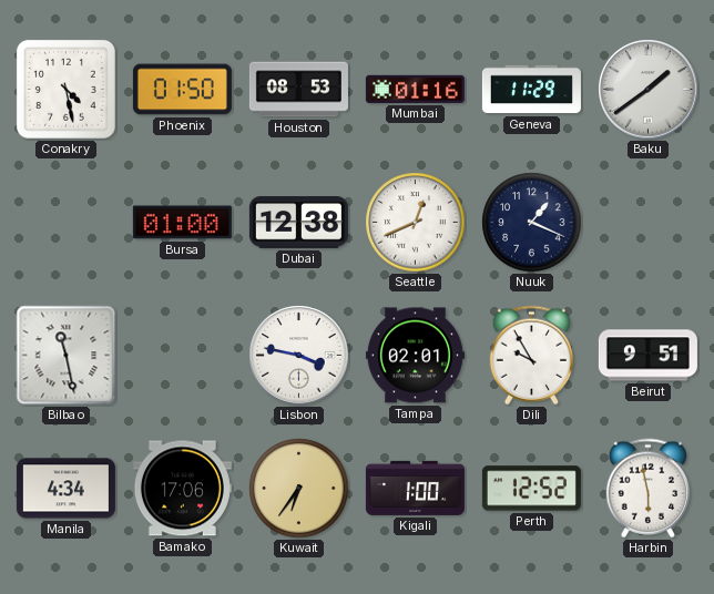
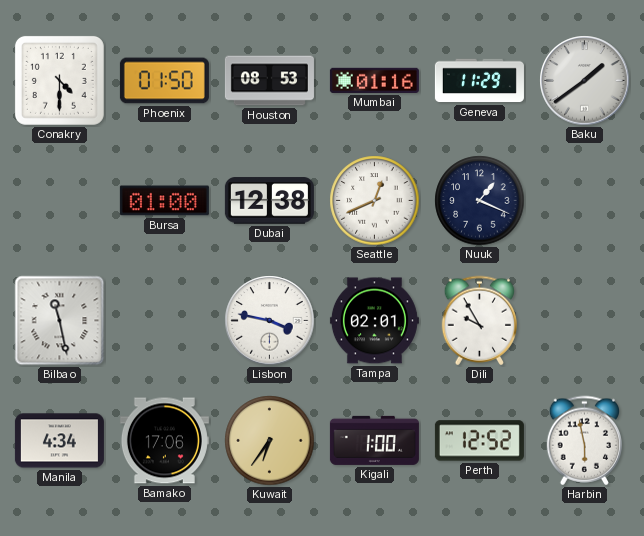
Conakry: 4:28 -> 4:30
Beirut: 9:51 -> none
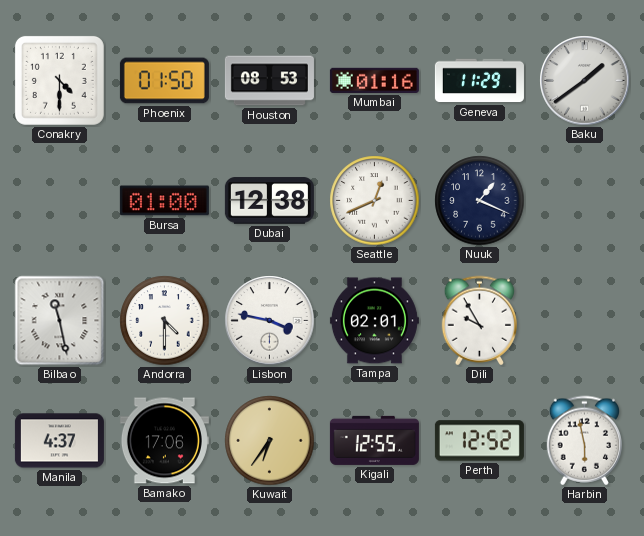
Andorra: none -> 4:30
Manila: 4:34 -> 4:37
Kigali: 1:00 -> 12:55
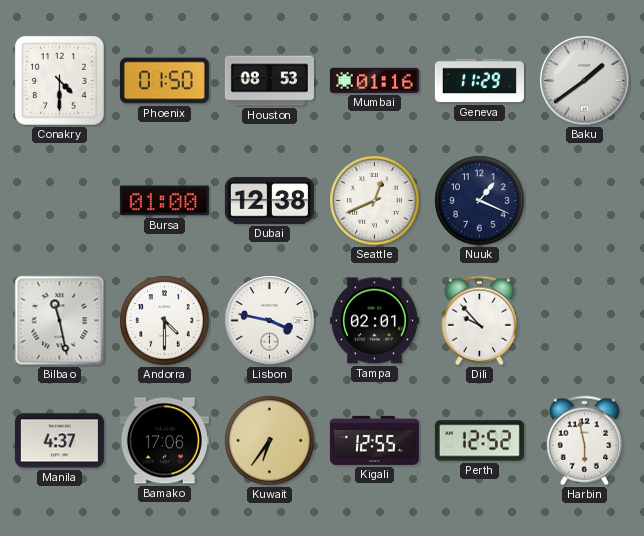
Dili: 9:55 -> 9:53
